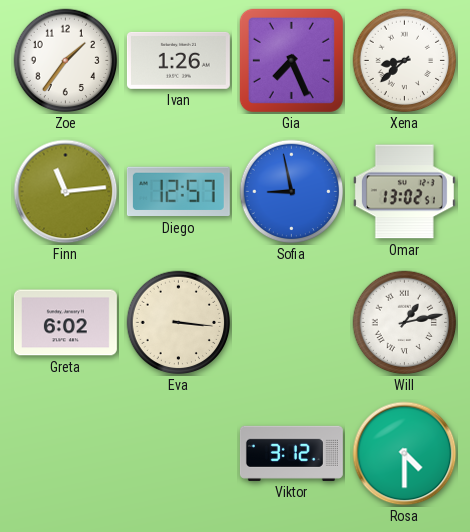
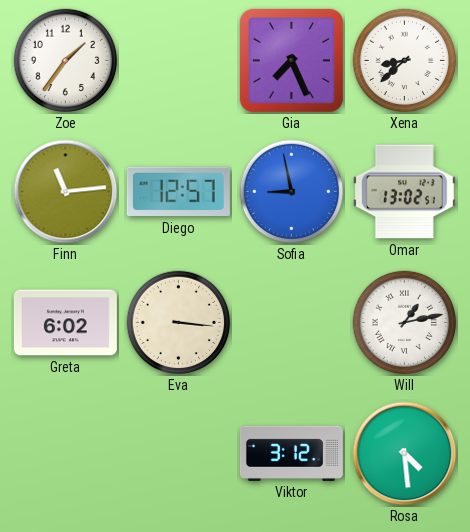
Ivan: 1:26 -> none
Rosa: 4:30 -> 4:29
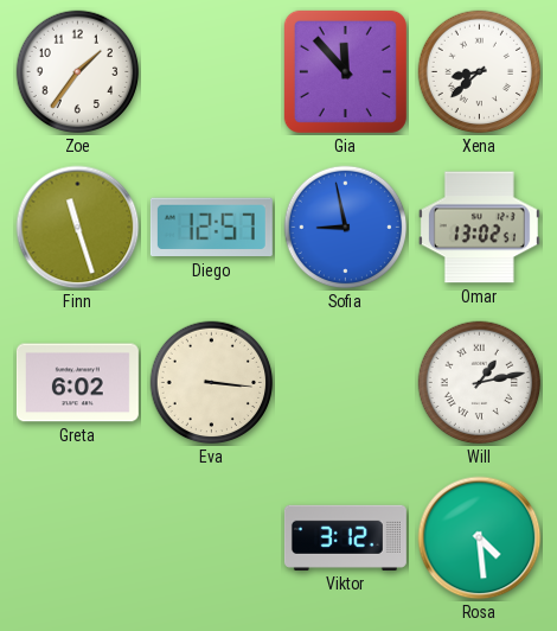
Gia: 7:26 -> 11:53
Finn: 11:14 -> 11:27
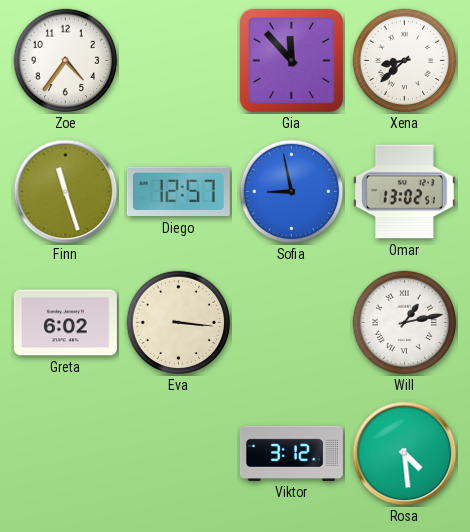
Zoe: 1:36 -> 4:36
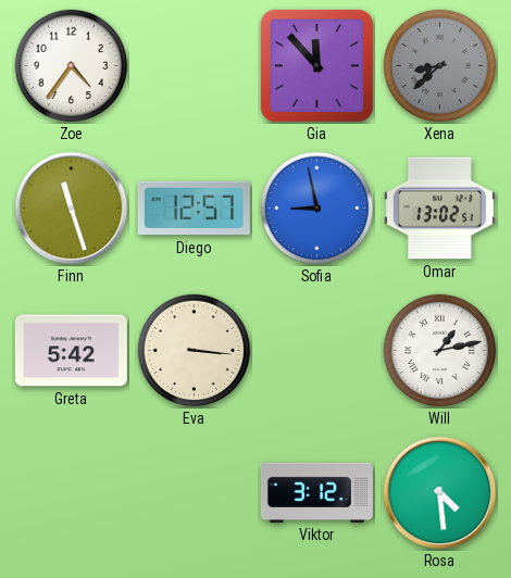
Xena dial: white -> grey
Greta: 6:02 -> 5:42
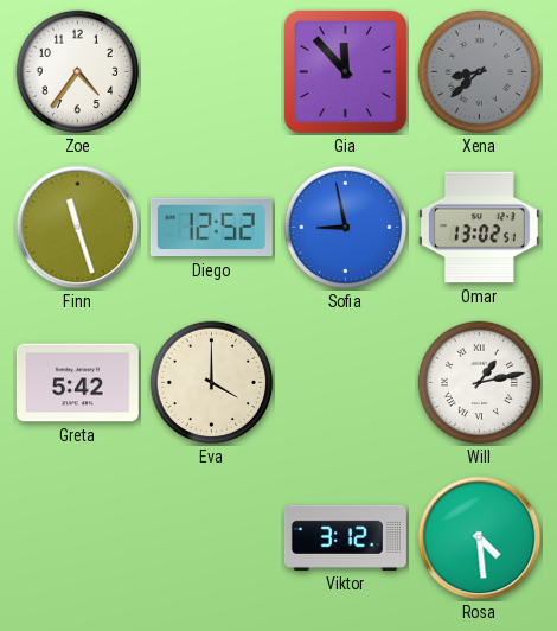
Diego: 12:57 -> 12:52
Eva: 3:16 -> 4:00
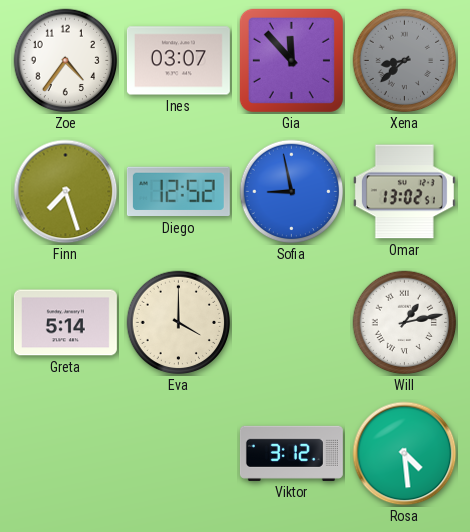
Ines: none -> 03:07
Finn: 11:27 -> 7:27
Greta: 5:42 -> 5:14
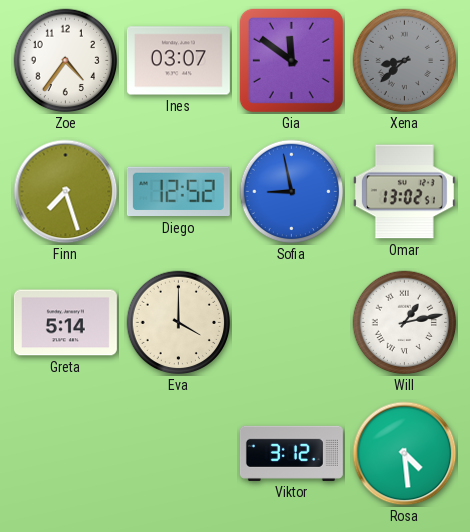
Gia: 11:53 -> 11:51
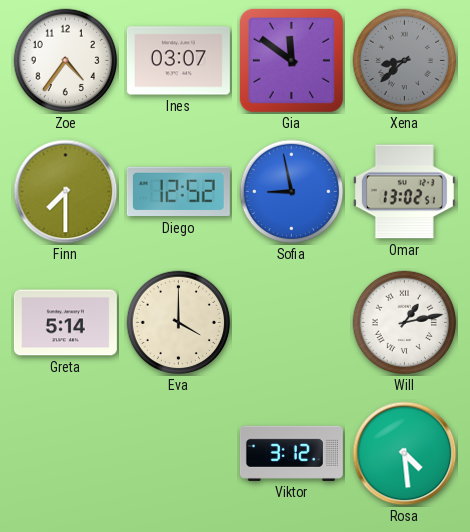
Finn: 7:27 -> 7:30
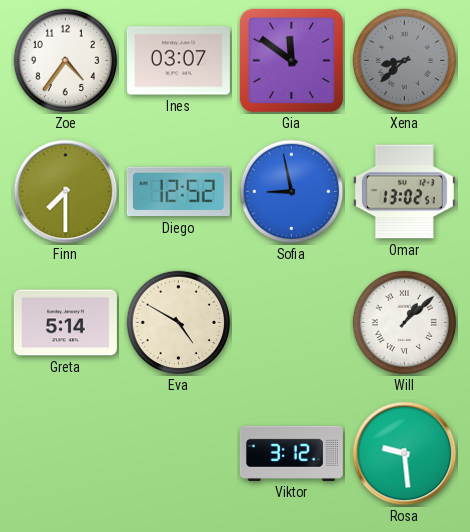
Eva: 4:00 -> 4:50
Will: 1:13 -> 1:08
Rosa: 4:29 -> 9:29
